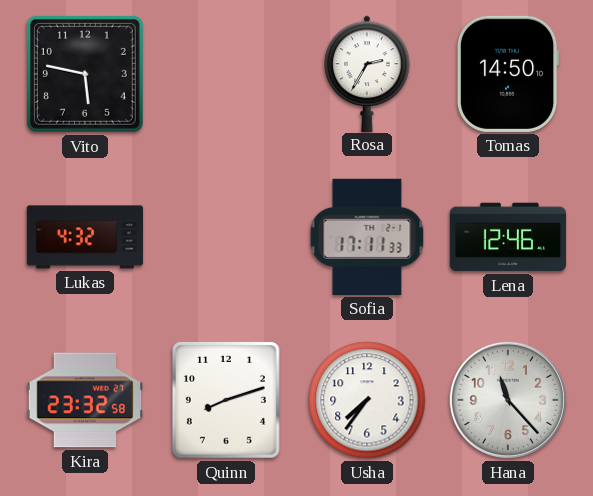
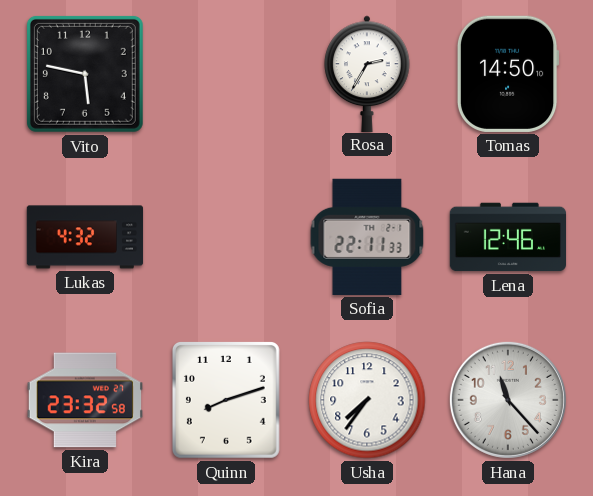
Sofia: 17:11 -> 22:11
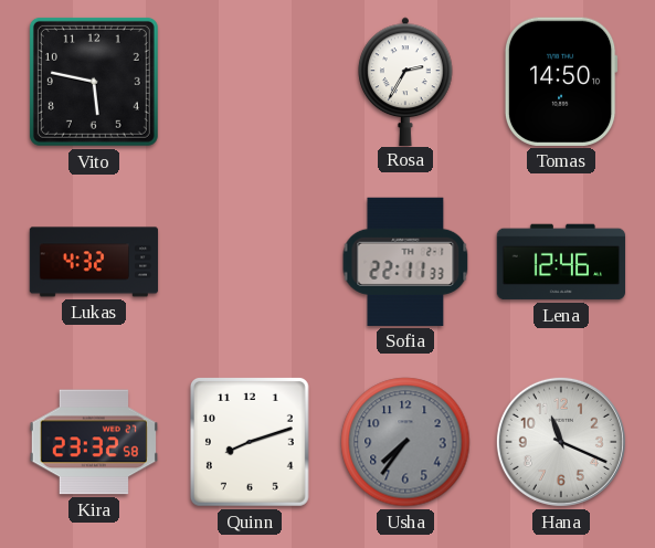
Usha dial: white -> grey
Hana: 11:23 -> 11:19
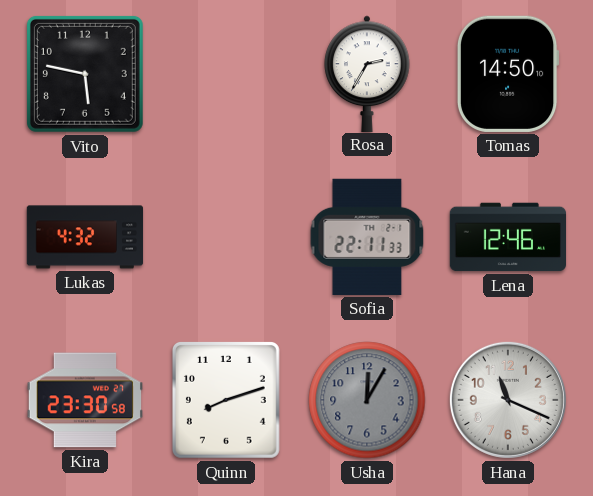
Kira: 23:32 -> 23:30
Usha: 7:36 -> 12:05
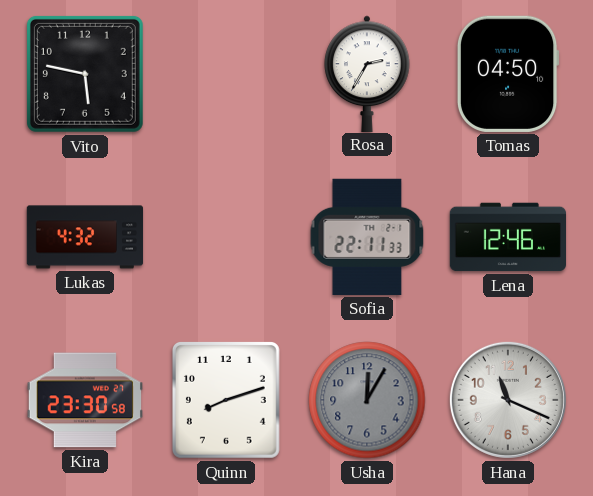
Tomas: 14:50 -> 04:50
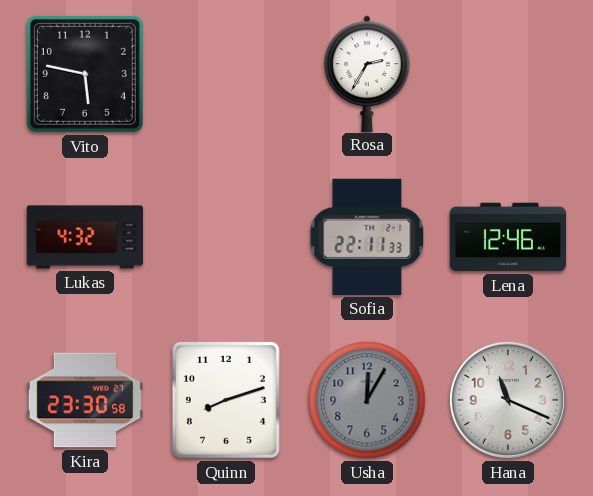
Tomas: 04:50 -> none
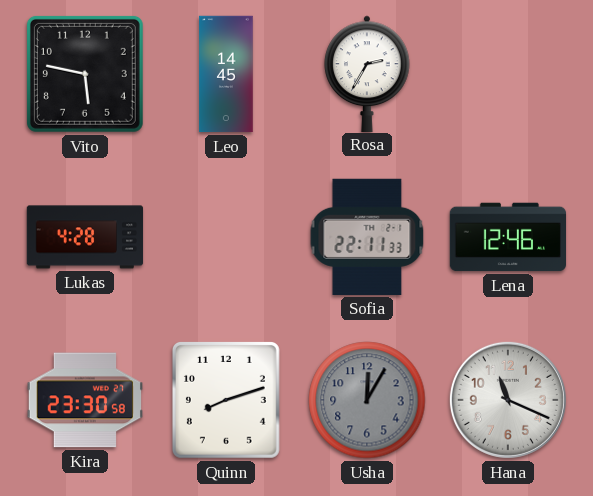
Leo: none -> 14:45
Lukas: 4:32 -> 4:28
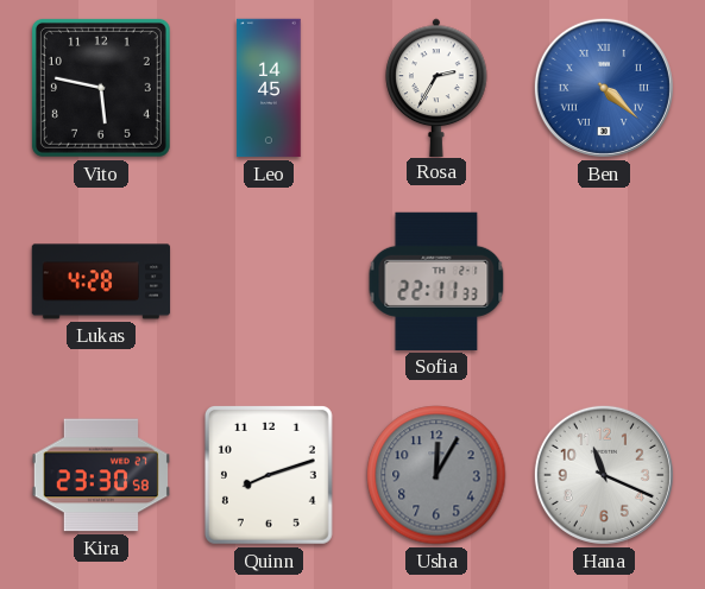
Ben: none -> 4:22
Lena: 12:46 -> none
